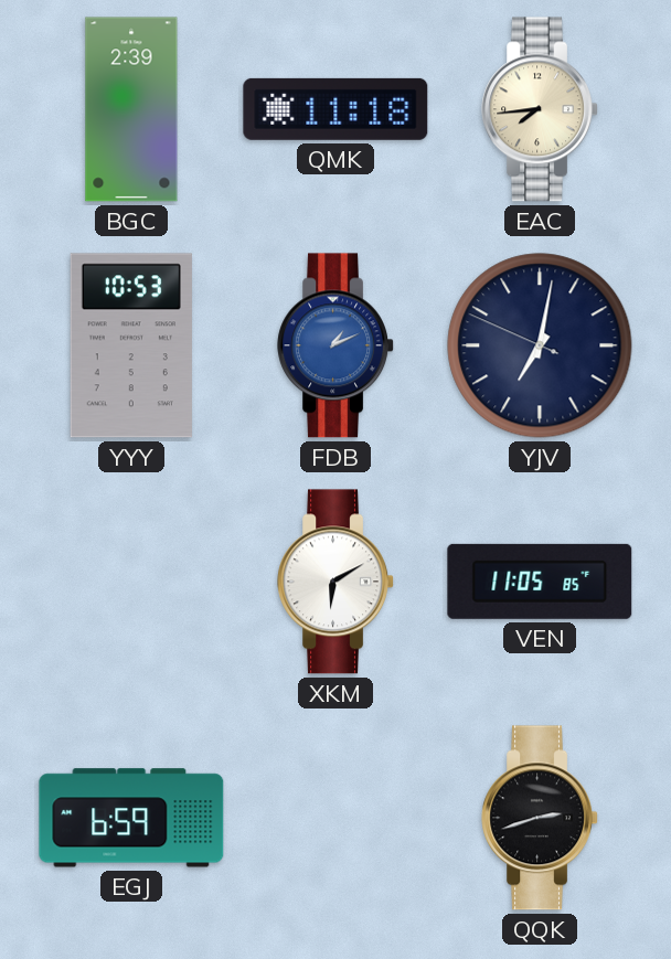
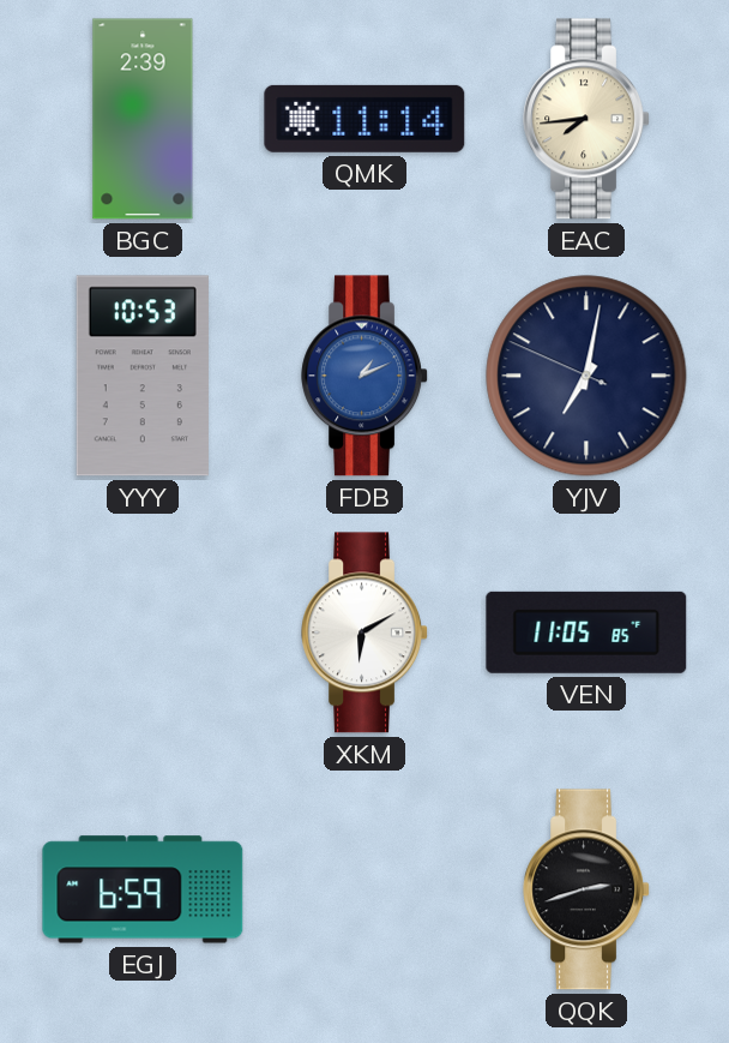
QMK: 11:18 -> 11:14
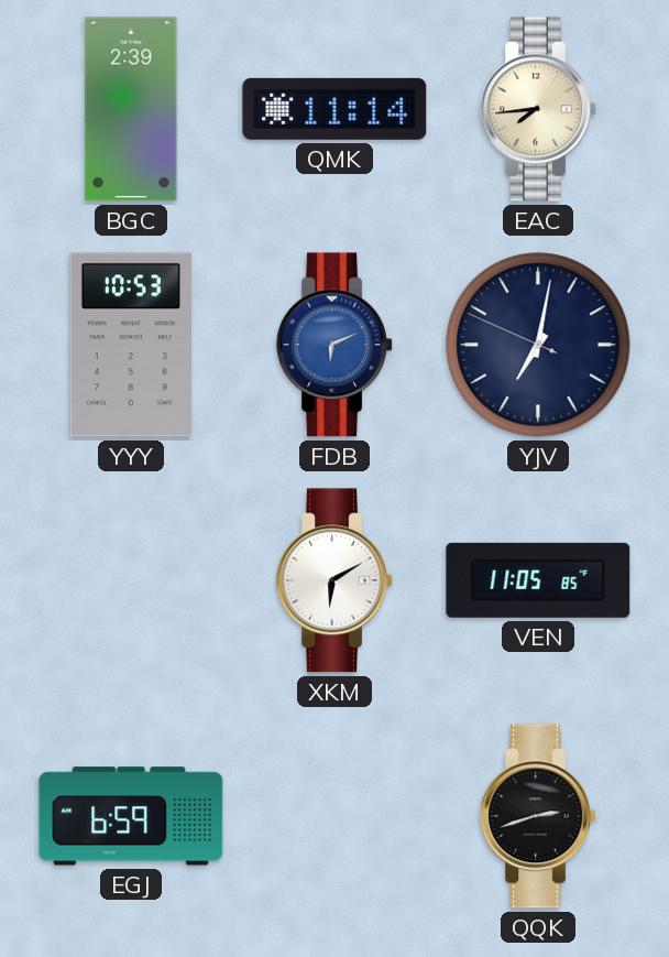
FDB: 1:11 -> 6:11
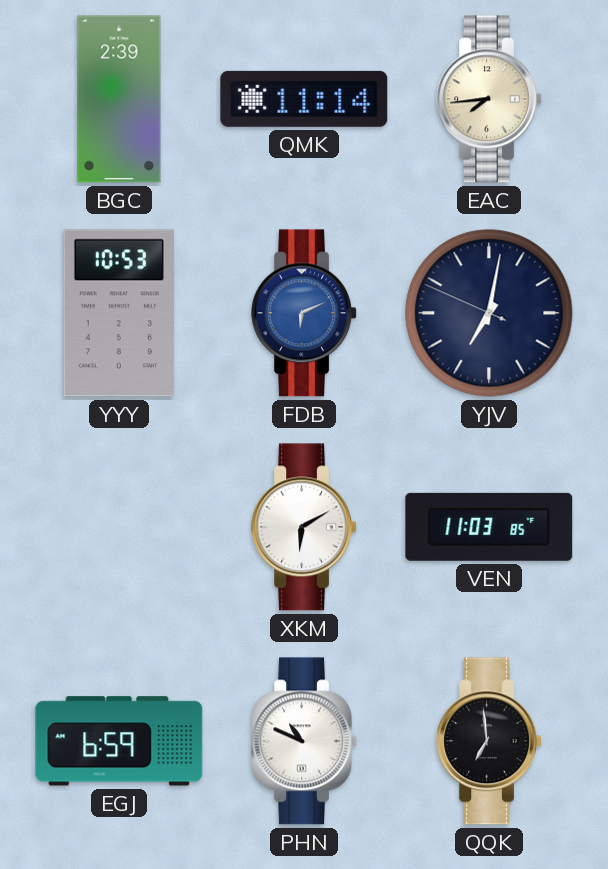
VEN: 11:05 -> 11:03
PHN: none -> 10:49
QQK: 2:42 -> 6:59
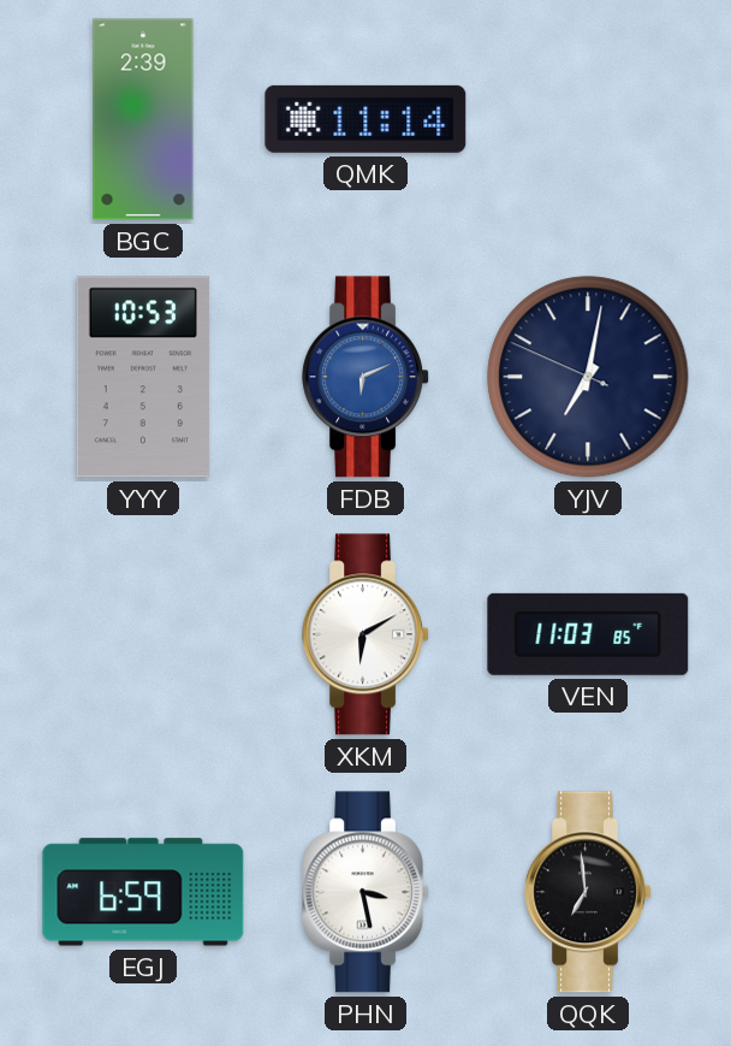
EAC: 7:44 -> none
PHN: 10:49 -> 3:28
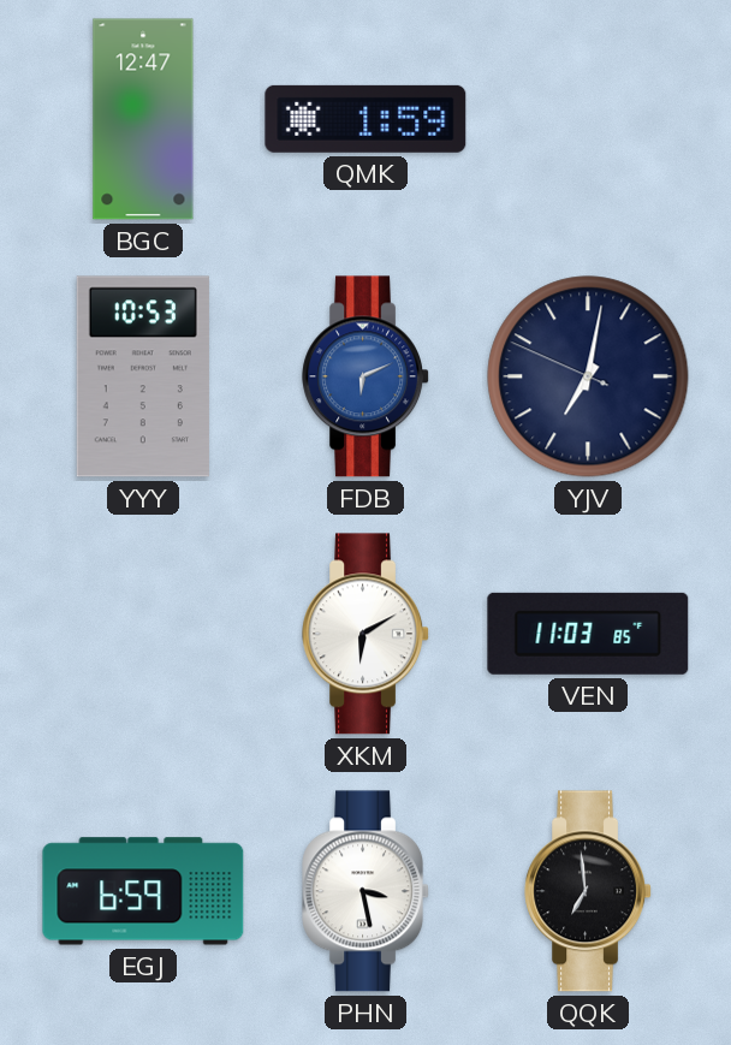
BGC: 2:39 -> 12:47
QMK: 11:14 -> 1:59
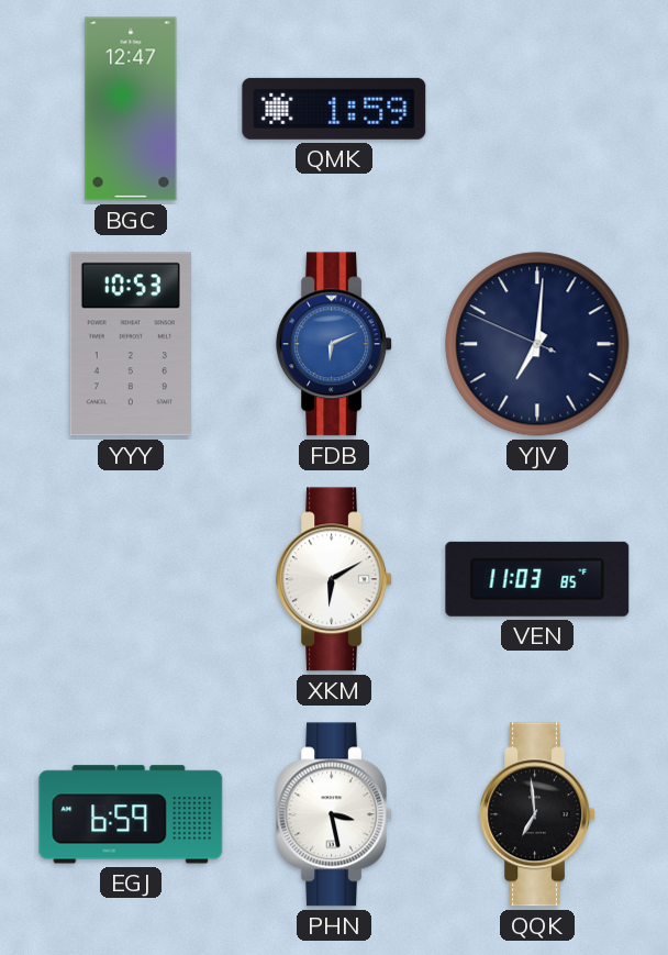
YJV: 7:01 -> 7:00
